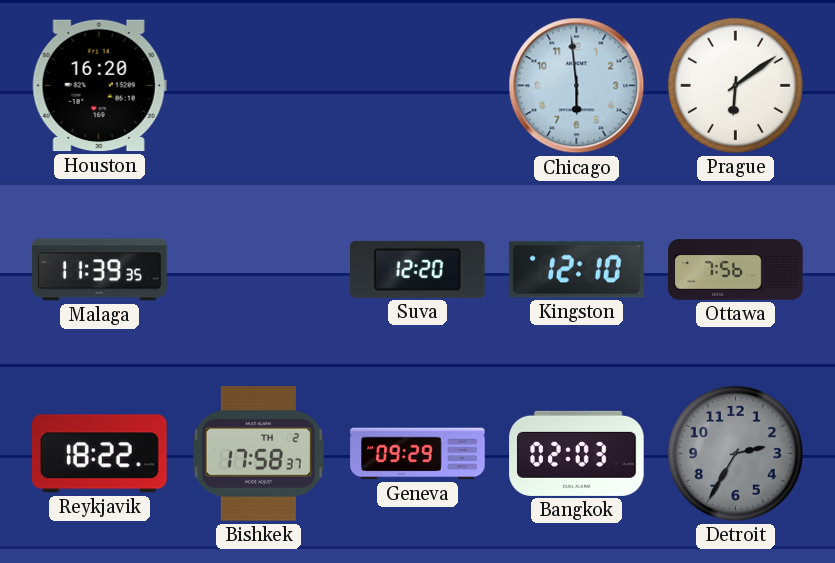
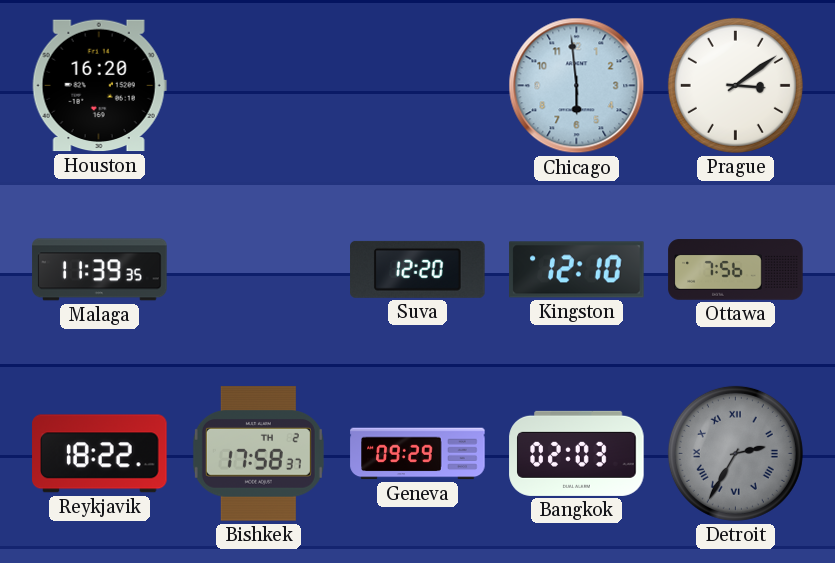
Prague: 6:09 -> 3:09
Detroit numerals: Arabic -> Roman
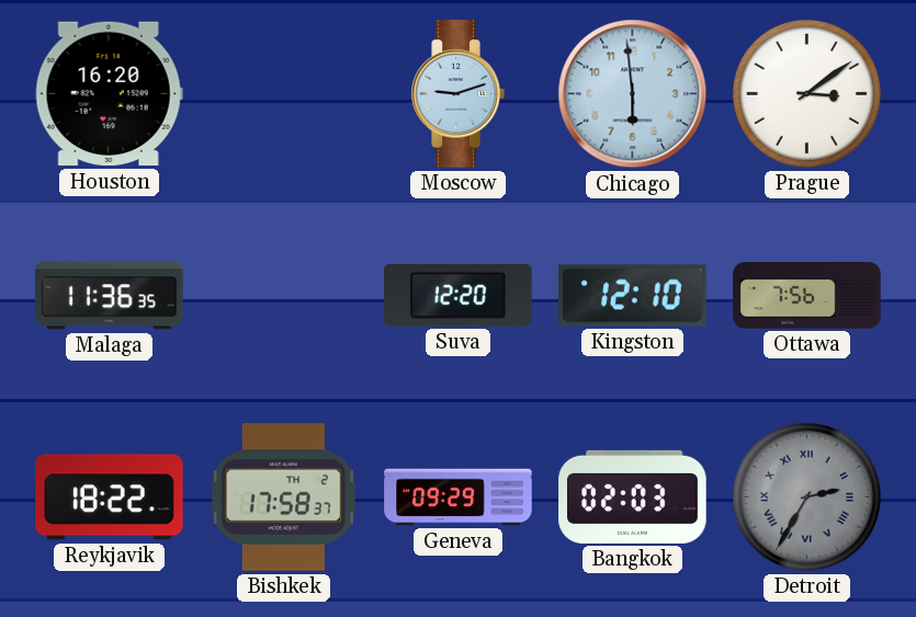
Moscow: none -> 9:12
Malaga: 11:39 -> 11:36
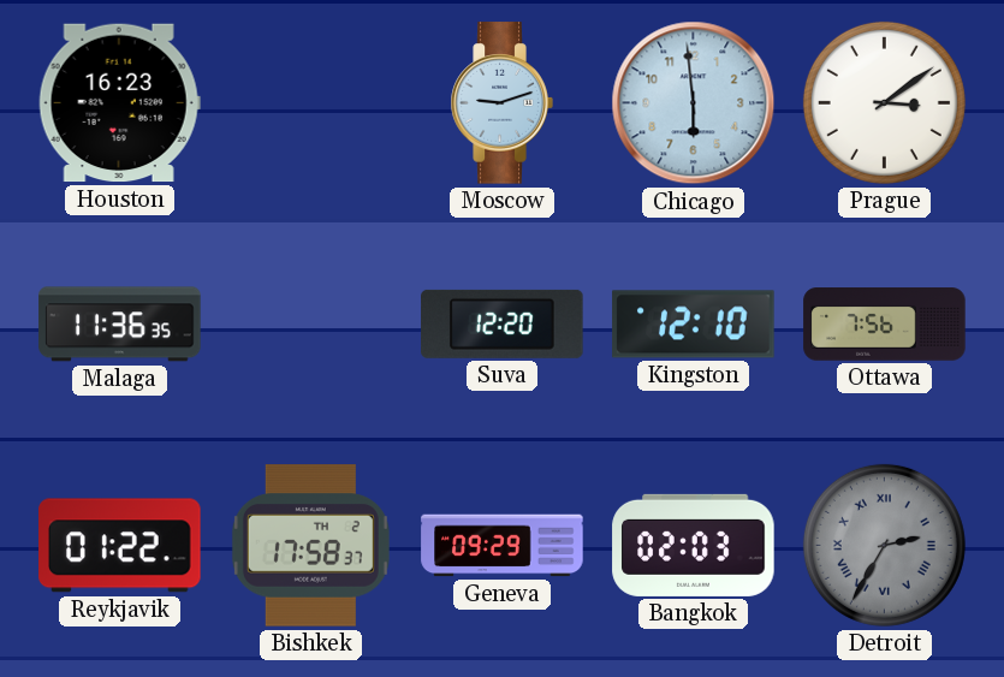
Houston: 16:20 -> 16:23
Reykjavik: 18:22 -> 01:22
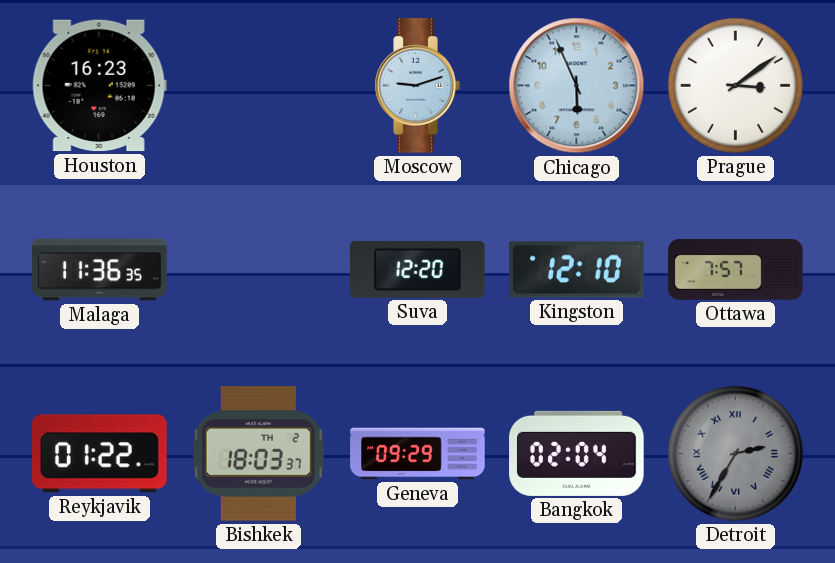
Chicago: 5:59 -> 5:56
Ottawa: 7:56 -> 7:57
Bishkek: 17:58 -> 18:03
Bangkok: 02:03 -> 02:04
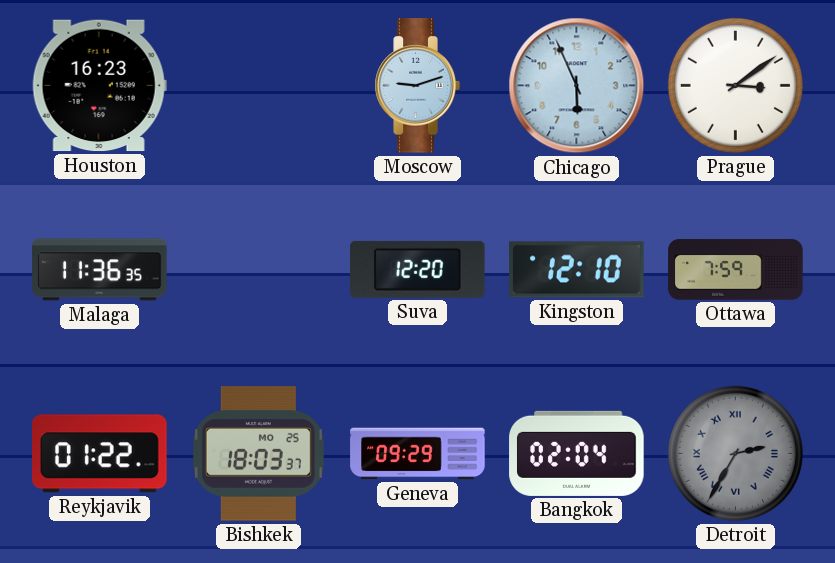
Ottawa: 7:57 -> 7:59
Bishkek date: TH 2 -> MO 25
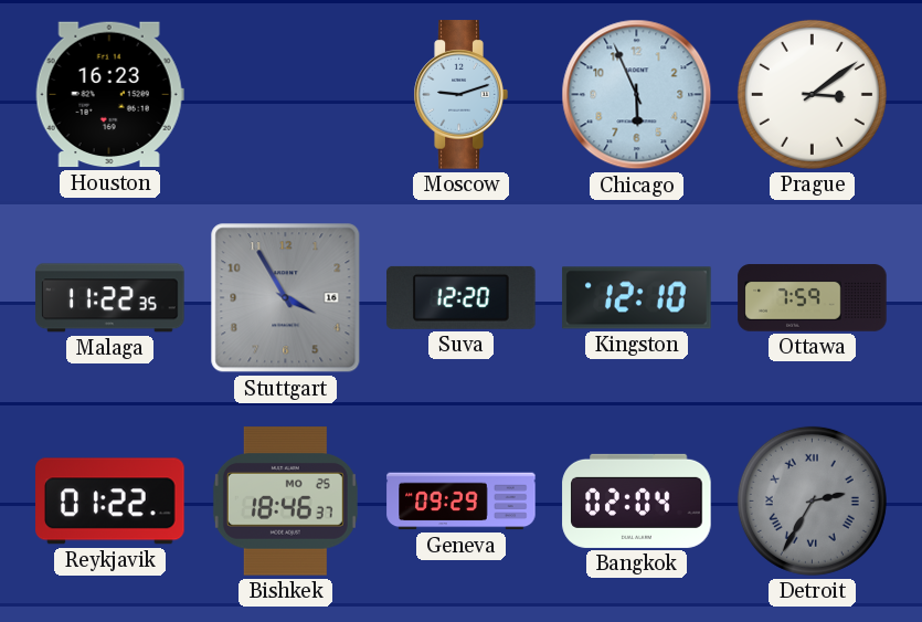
Malaga: 11:36 -> 11:22
Stuttgart: none -> 3:55
Bishkek: 18:03 -> 18:46
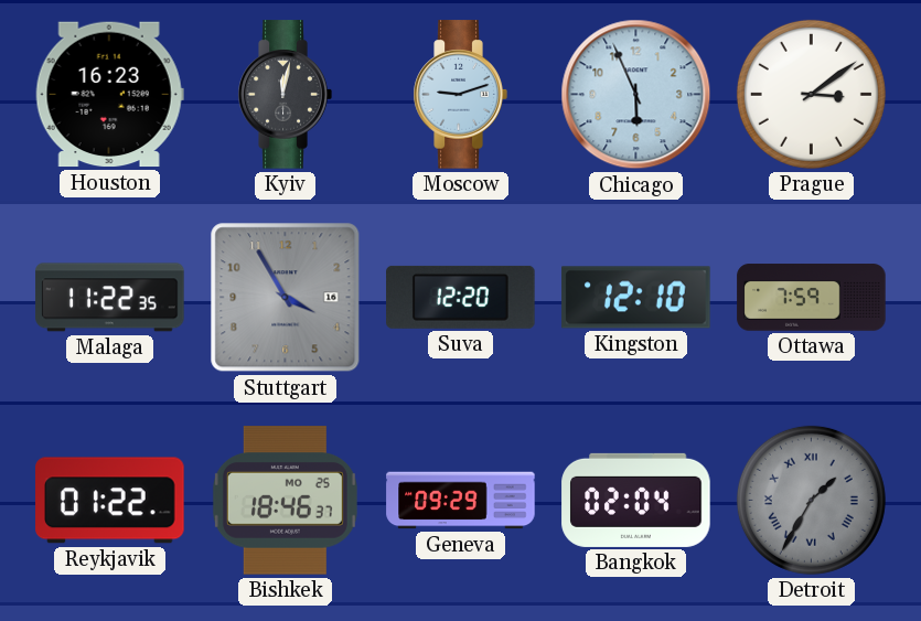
Kyiv: none -> 12:02
Detroit: 2:35 -> 1:35
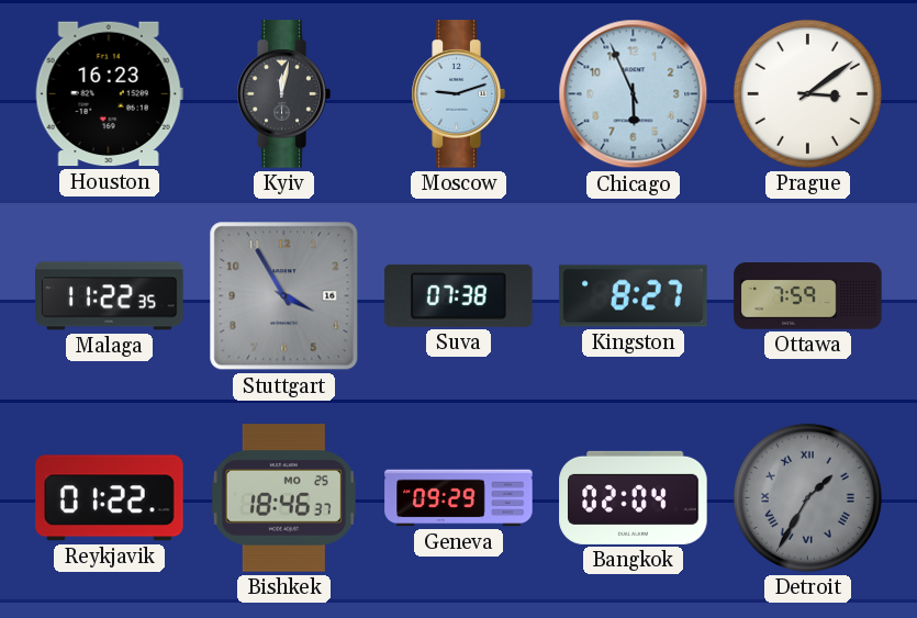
Suva: 12:20 -> 07:38
Kingston: 12:10 -> 8:27
